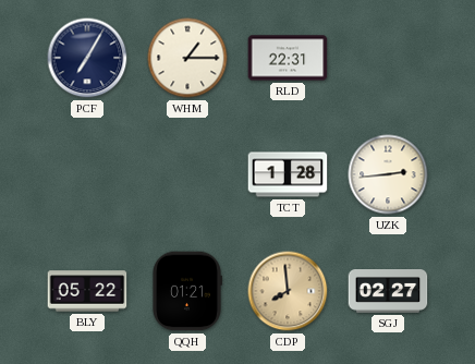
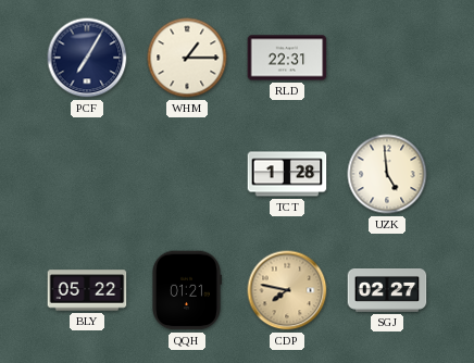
UZK: 2:44 -> 4:59
CDP: 7:59 -> 7:47
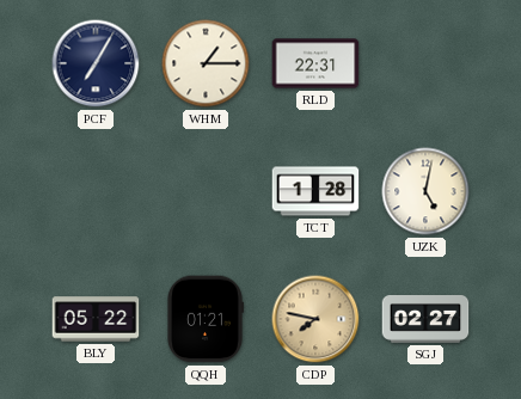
UZK: 4:59 -> 5:02
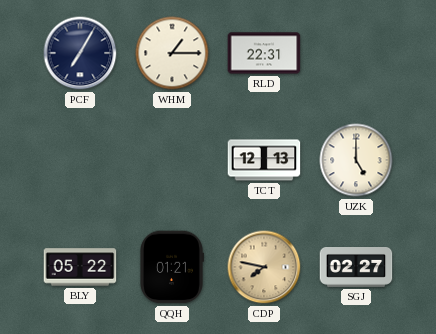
TCT: 1:28 -> 12:13
UZK: 5:02 -> 5:00
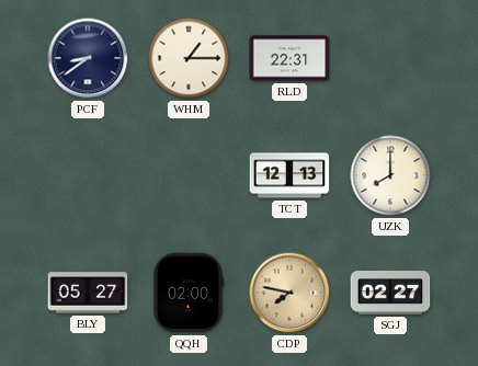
PCF: 7:05 -> 8:39
UZK: 5:00 -> 8:00
BLY: 05:22 -> 05:27
QQH: 01:21 -> 02:00
